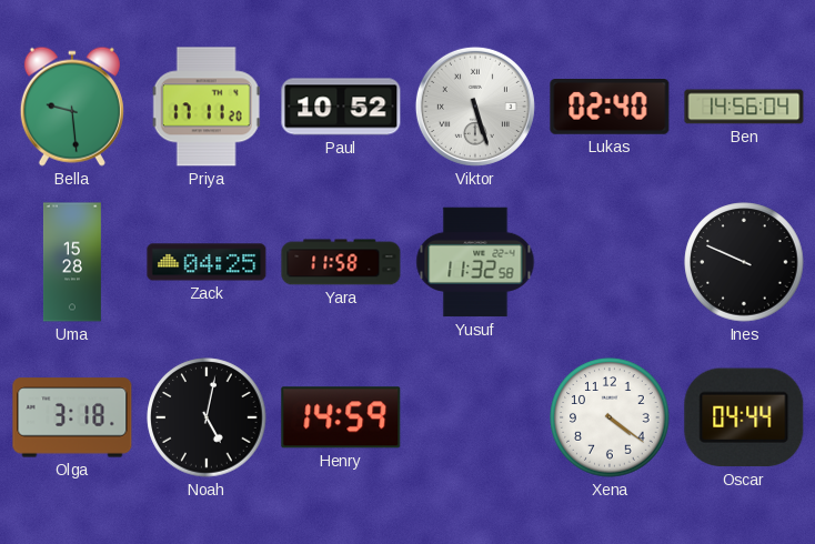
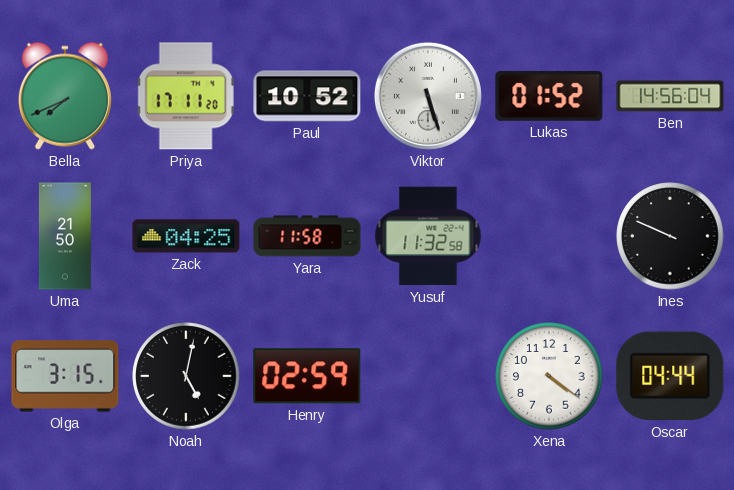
Bella: 9:29 -> 7:41
Lukas: 02:40 -> 01:52
Uma: 15:28 -> 21:50
Olga: 3:18 -> 3:15
Henry: 14:59 -> 02:59
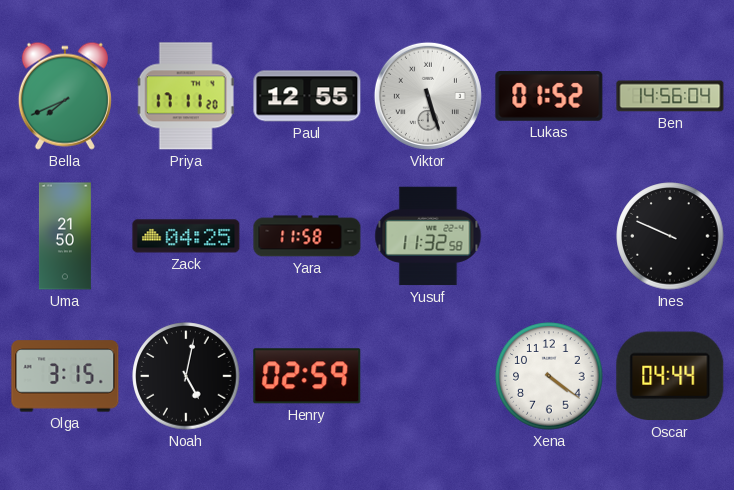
Paul: 10:52 -> 12:55
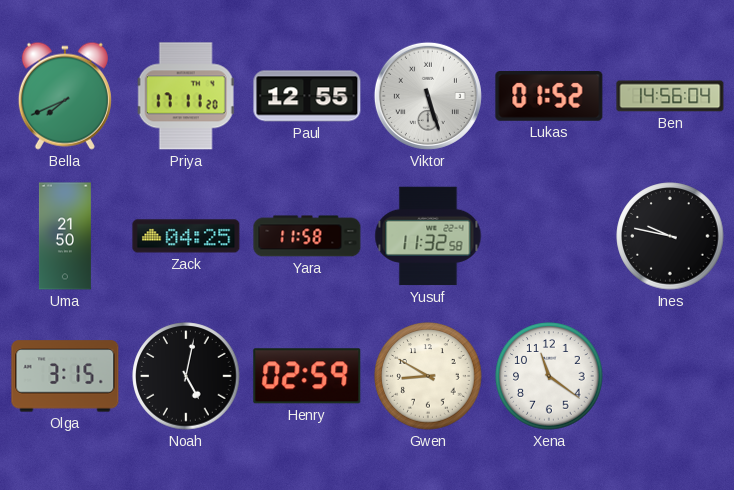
Ines: 9:49 -> 9:47
Gwen: none -> 8:50
Xena: 4:21 -> 11:21
Oscar: 04:44 -> none
